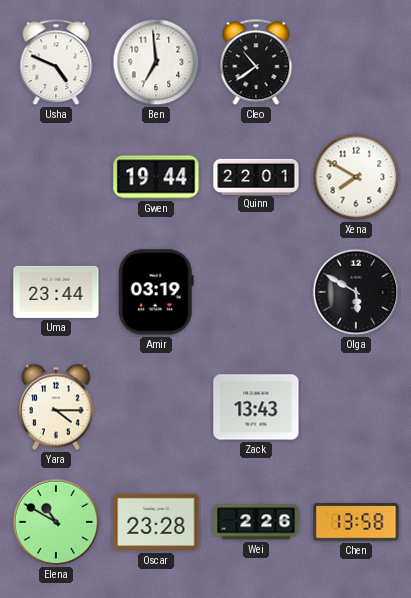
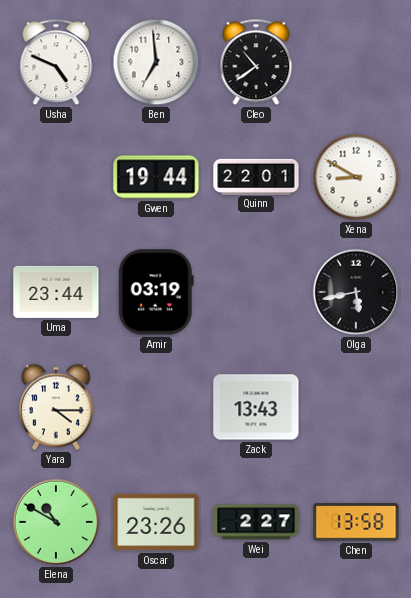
Xena: 7:50 -> 8:50
Olga: 5:50 -> 5:43
Oscar: 23:28 -> 23:26
Wei: 2:26 -> 2:27
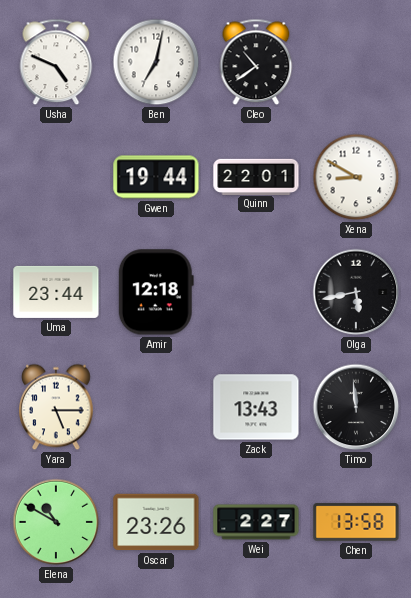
Ben: 6:59 -> 7:02
Amir: 03:19 -> 12:18
Yara: 4:15 -> 5:15
Timo: none -> 11:59
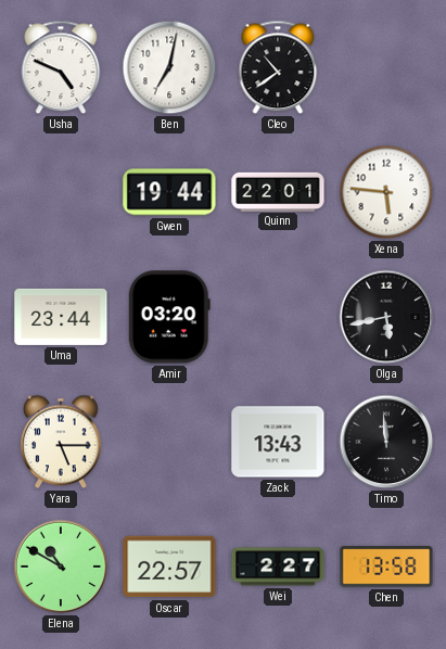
Xena: 8:50 -> 5:46
Amir: 12:18 -> 03:20
Oscar: 23:26 -> 22:57
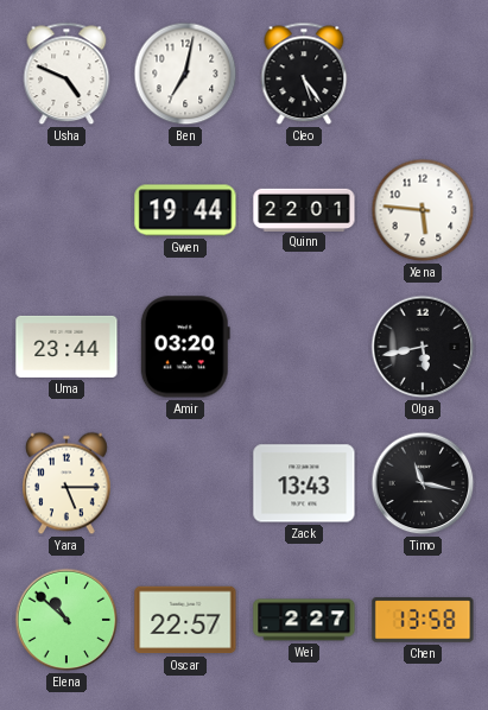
Cleo: 10:39 -> 5:24
Timo: 11:59 -> 11:17
Elena: 10:50 -> 10:52
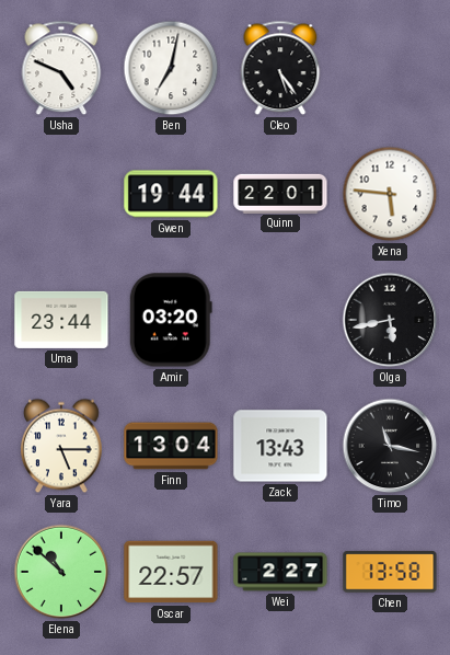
Finn: none -> 13:04
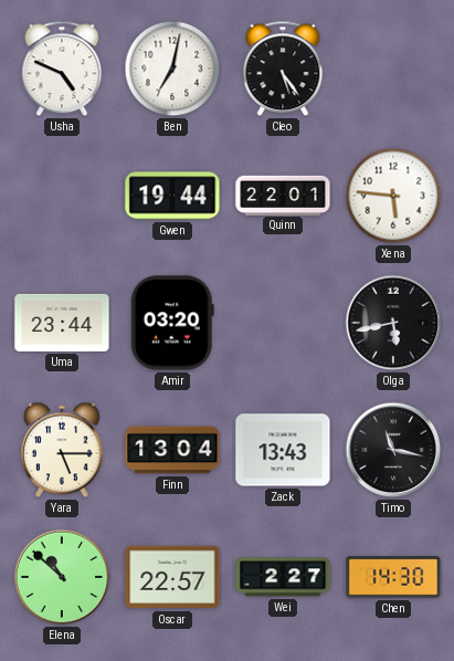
Chen: 13:58 -> 14:30
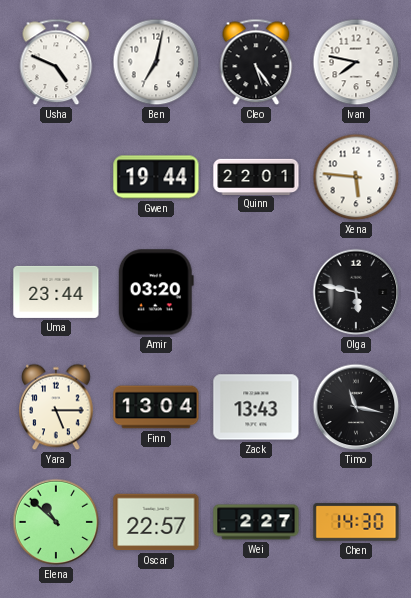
Ivan: none -> 7:47
Olga: 5:43 -> 5:47
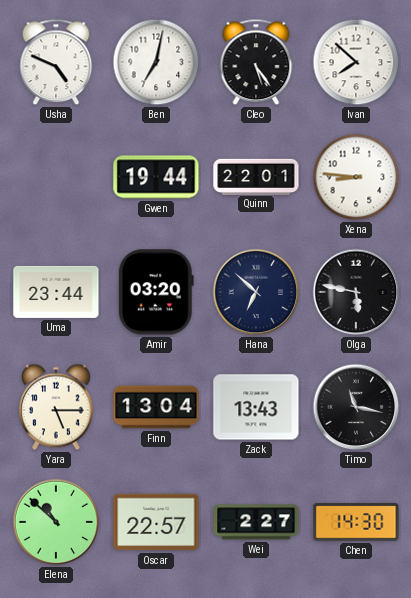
Ivan: 7:47 -> 7:52
Xena: 5:46 -> 8:46
Hana: none -> 6:52
